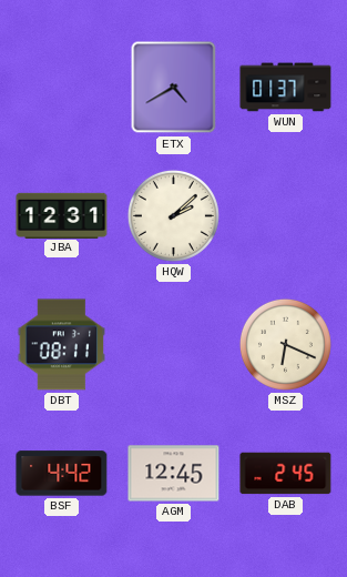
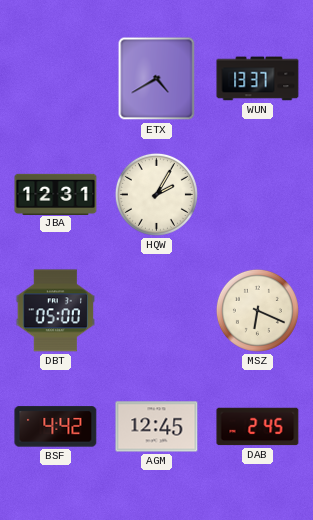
WUN: 01:37 -> 13:37
HQW: 2:08 -> 2:05
DBT: 08:11 -> 05:00
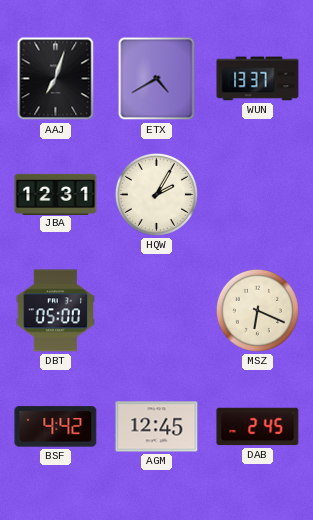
AAJ: none -> 7:03
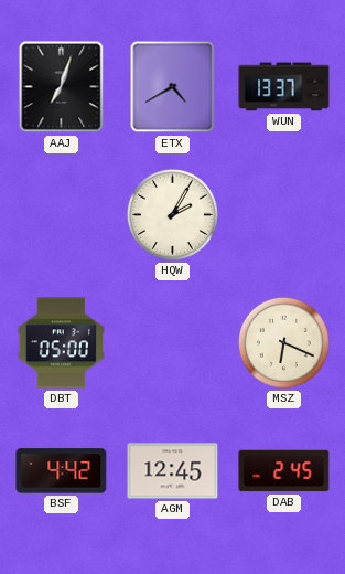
JBA: 12:31 -> none
